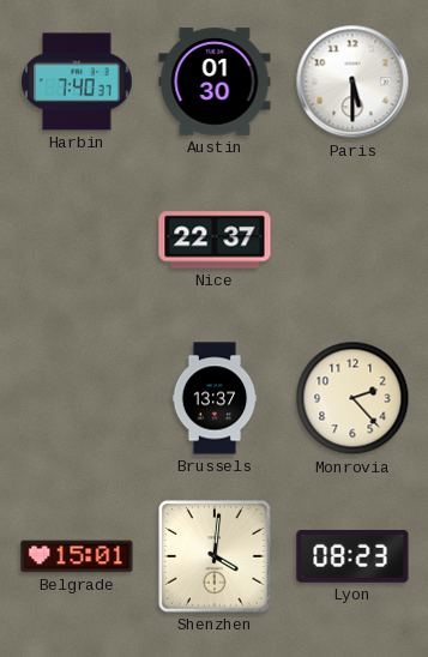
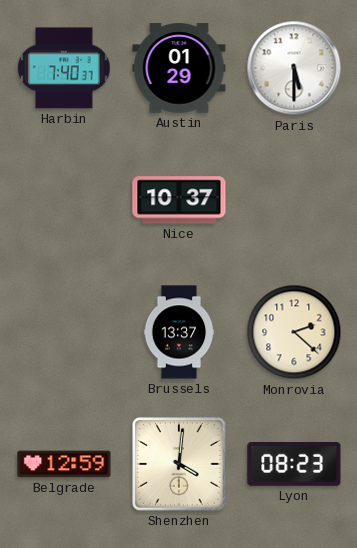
Austin: 01:30 -> 01:29
Nice: 22:37 -> 10:37
Monrovia: 2:23 -> 2:22
Belgrade: 15:01 -> 12:59
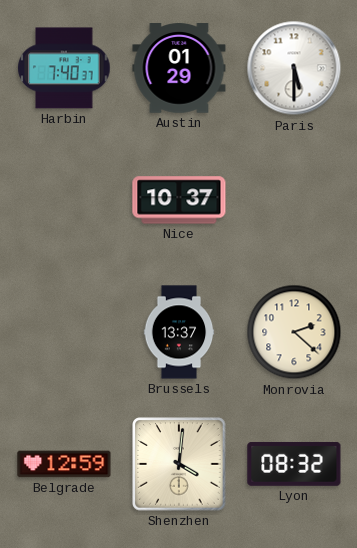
Lyon: 08:23 -> 08:32
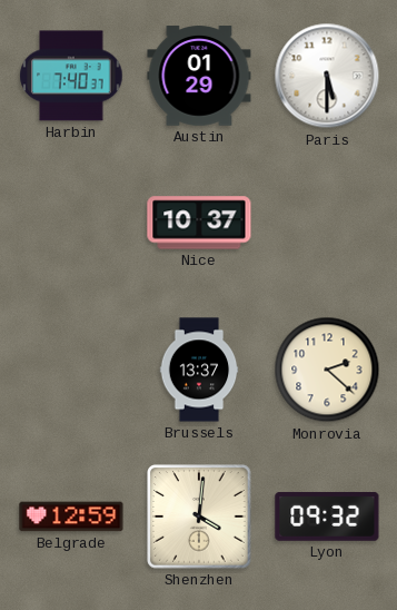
Lyon: 08:32 -> 09:32
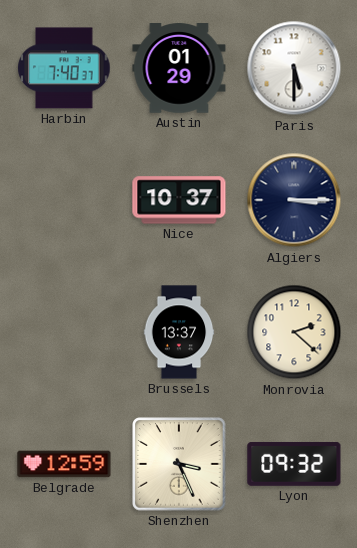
Algiers: none -> 3:15
Shenzhen: 4:01 -> 3:26
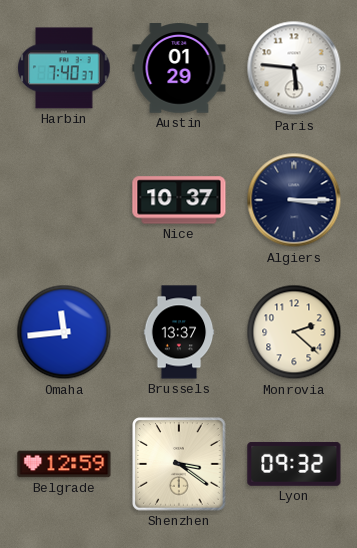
Paris: 5:30 -> 5:46
Omaha: none -> 11:44
Shenzhen: 3:26 -> 3:21
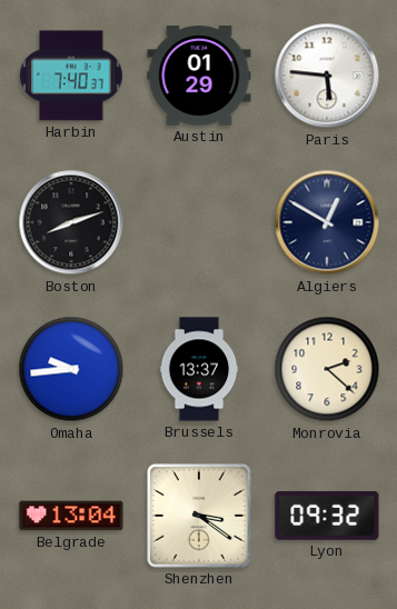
Boston: none -> 8:12
Nice: 10:37 -> none
Algiers: 3:15 -> 12:50
Omaha: 11:44 -> 9:44
Belgrade: 12:59 -> 13:04
